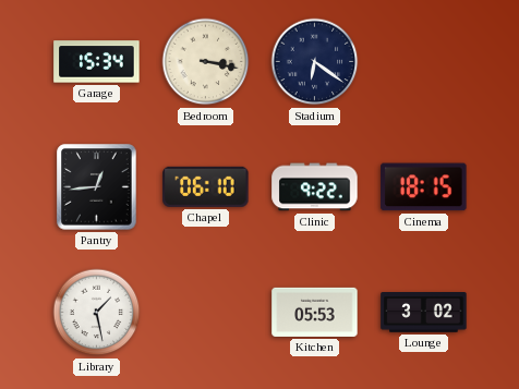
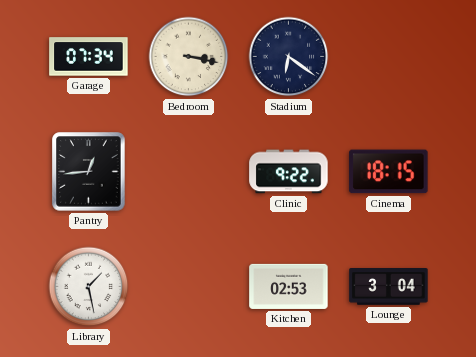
Garage: 15:34 -> 07:34
Chapel: 06:10 -> none
Kitchen: 05:53 -> 02:53
Lounge: 3:02 -> 3:04
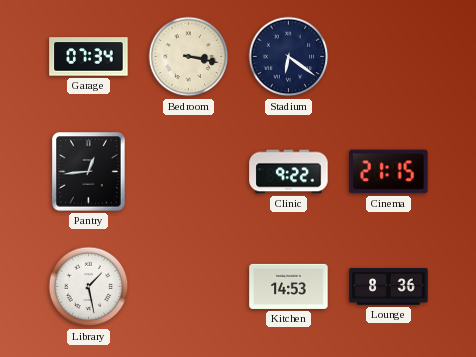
Cinema: 18:15 -> 21:15
Kitchen: 02:53 -> 14:53
Lounge: 3:04 -> 8:36
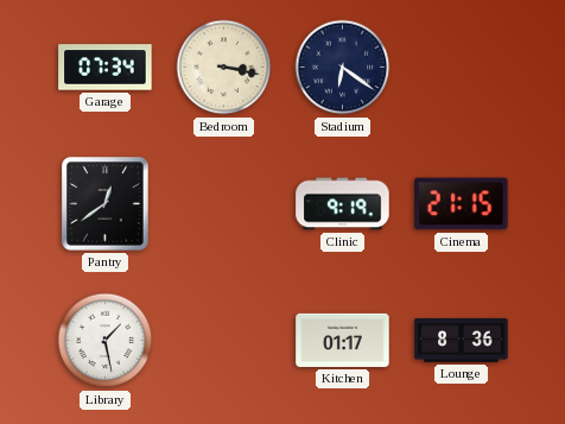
Pantry: 12:44 -> 12:39
Clinic: 9:22 -> 9:19
Kitchen: 14:53 -> 01:17
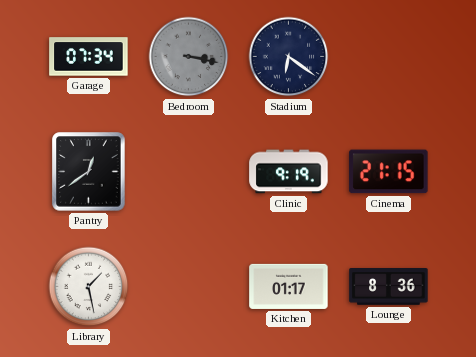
Bedroom dial: cream -> grey
